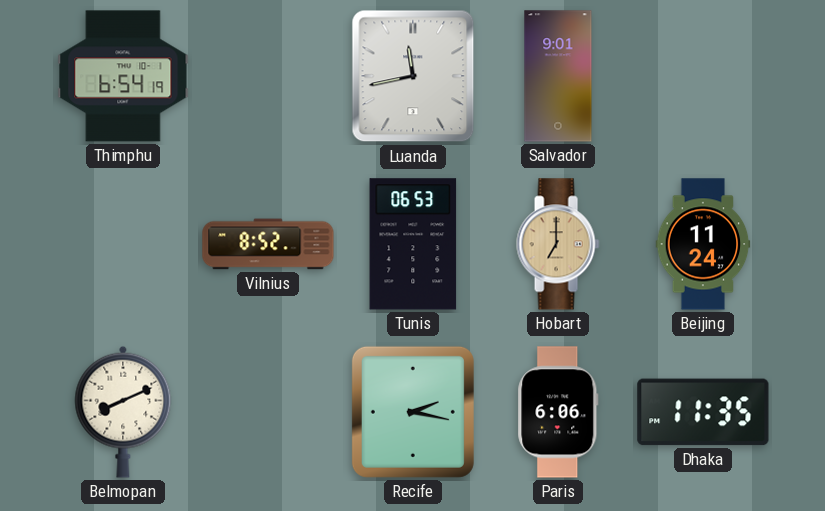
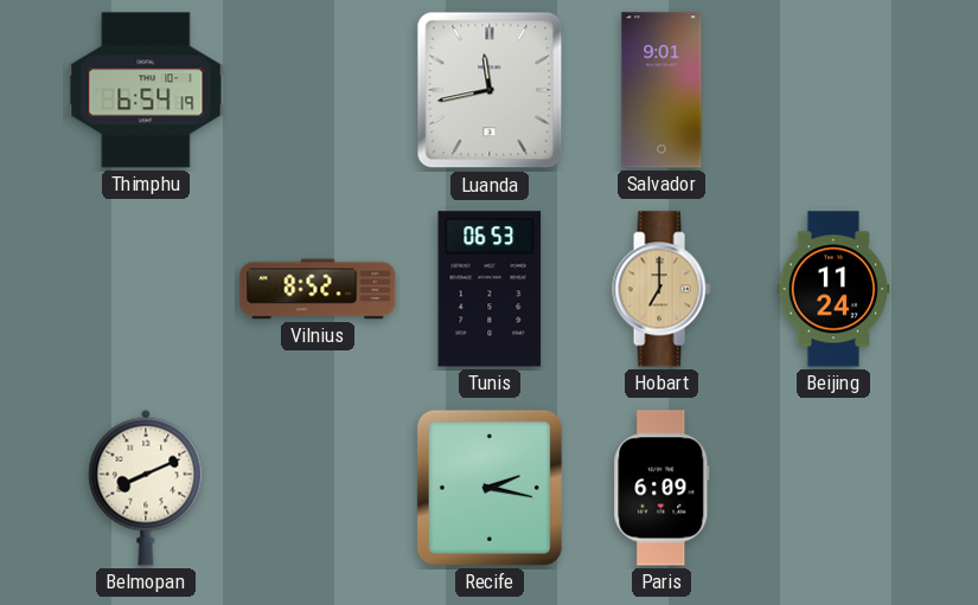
Paris: 6:06 -> 6:09
Dhaka: 11:35 -> none
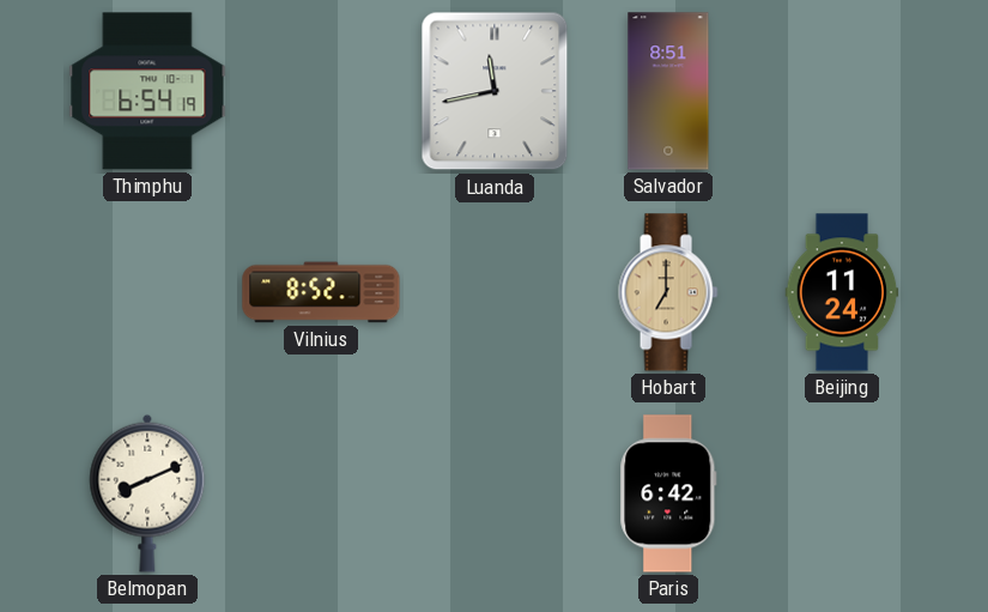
Salvador: 9:01 -> 8:51
Tunis: 06:53 -> none
Recife: 2:17 -> none
Paris: 6:09 -> 6:42
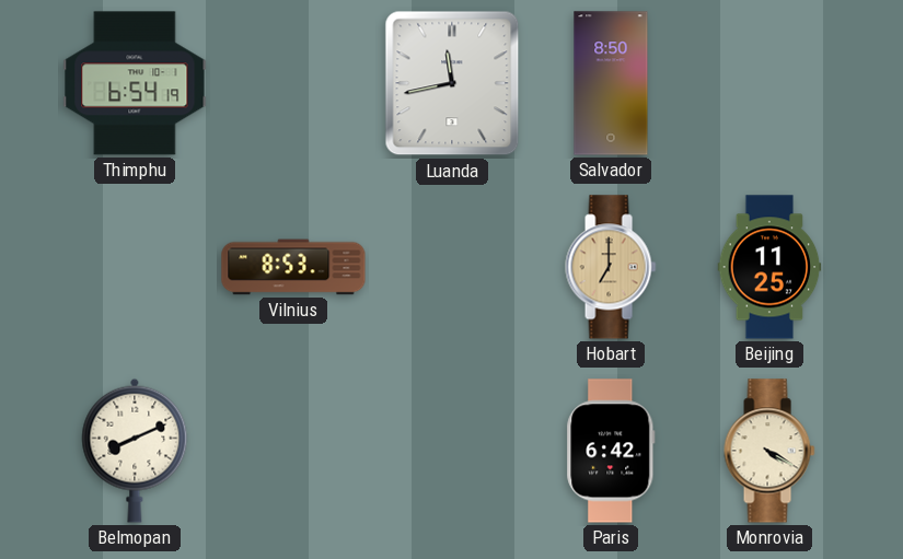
Salvador: 8:51 -> 8:50
Vilnius: 8:52 -> 8:53
Beijing: 11:24 -> 11:25
Monrovia: none -> 4:20
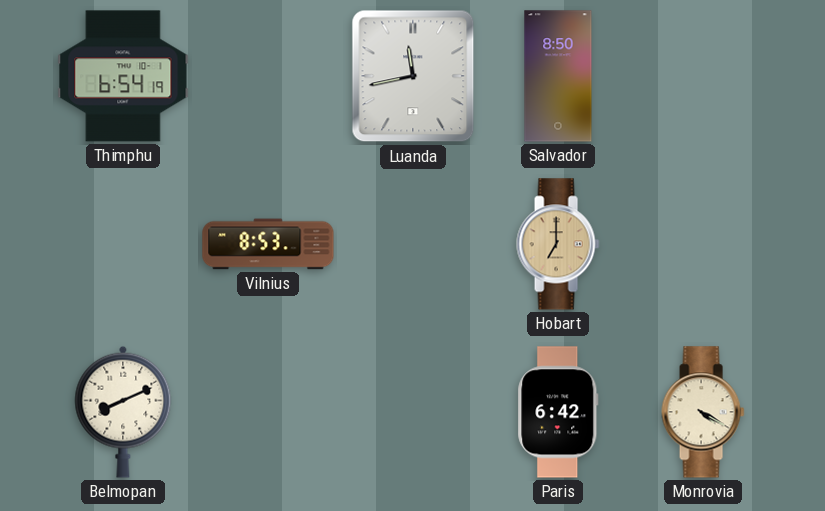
Beijing: 11:25 -> none
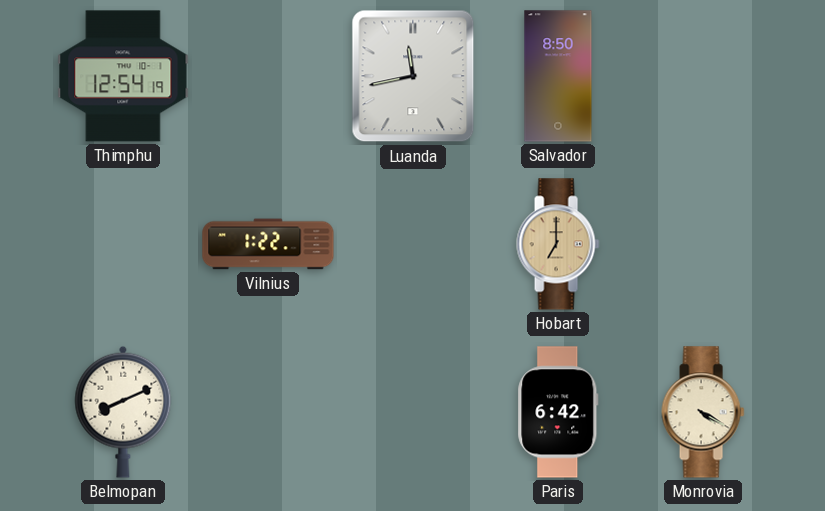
Thimphu: 6:54 -> 12:54
Vilnius: 8:53 -> 1:22
